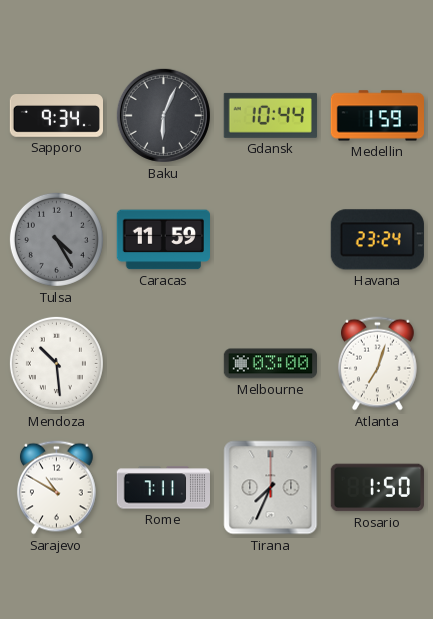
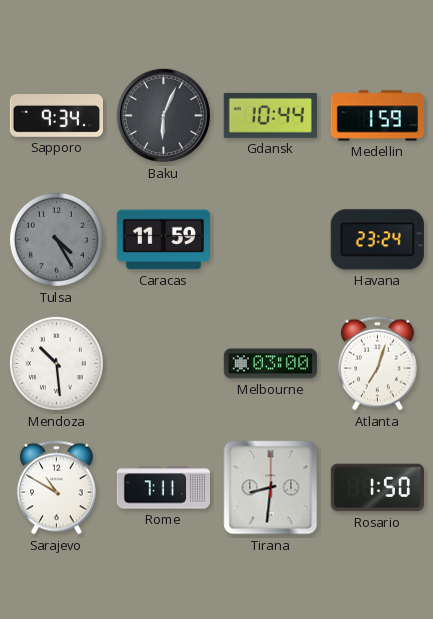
Tirana: 7:34 -> 8:31
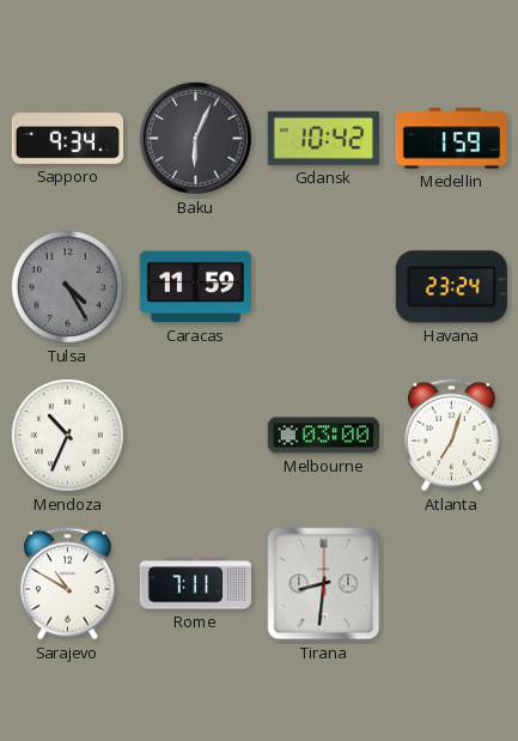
Gdansk: 10:44 -> 10:42
Mendoza: 10:29 -> 10:34
Rosario: 1:50 -> none
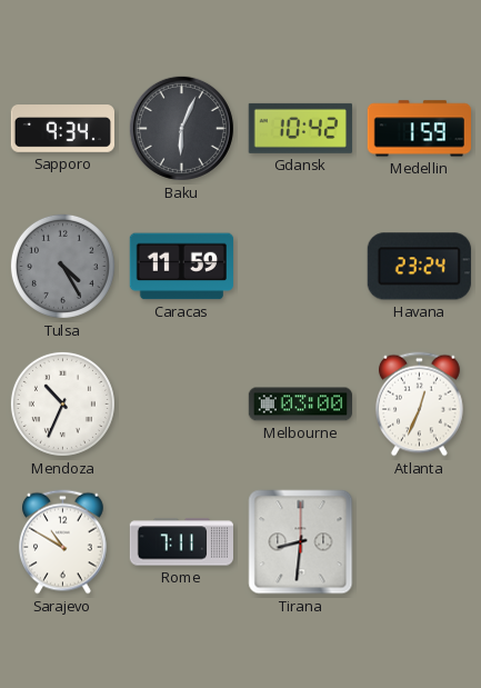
Atlanta: 7:03 -> 12:34
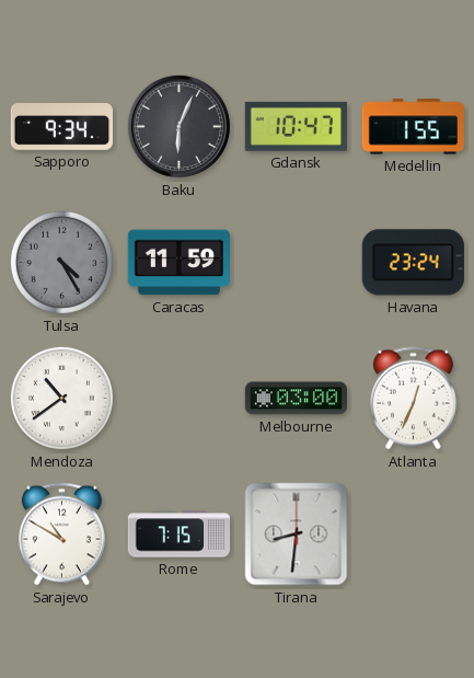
Gdansk: 10:42 -> 10:47
Medellin: 1:59 -> 1:55
Mendoza: 10:34 -> 10:39
Rome: 7:11 -> 7:15
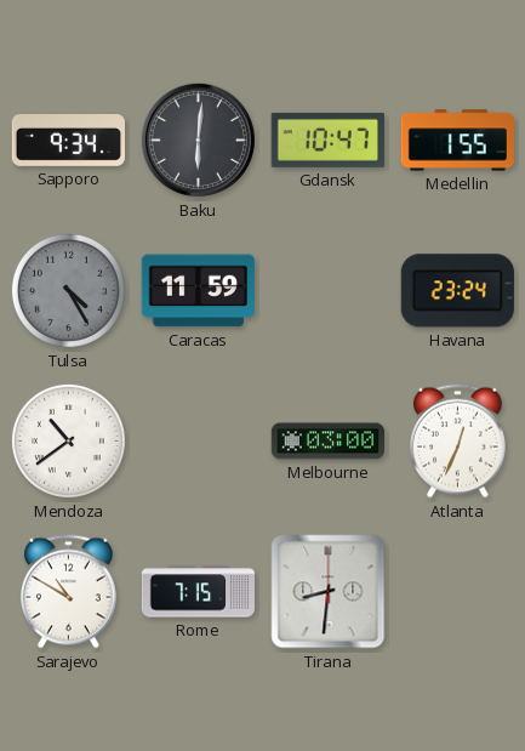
Baku: 6:04 -> 6:01
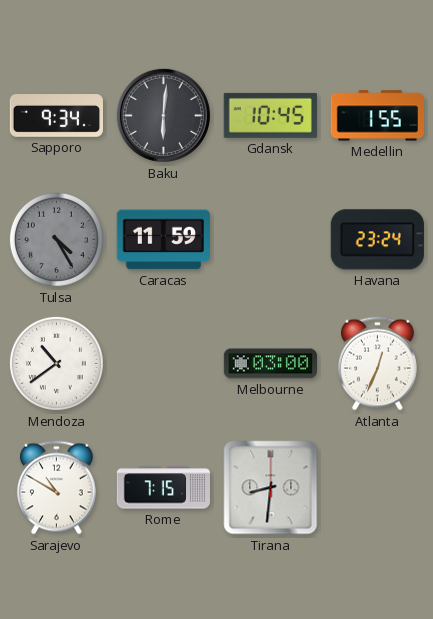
Gdansk: 10:47 -> 10:45
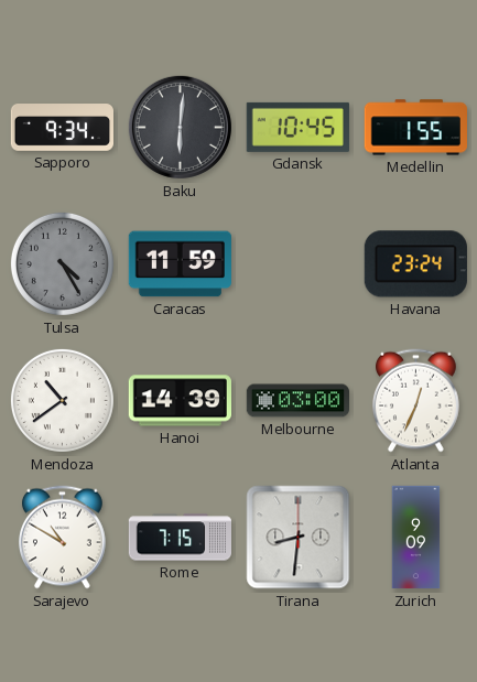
Hanoi: none -> 14:39
Zurich: none -> 9:09
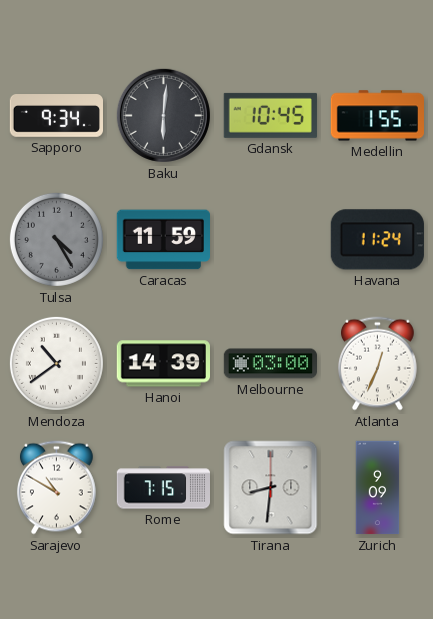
Havana: 23:24 -> 11:24
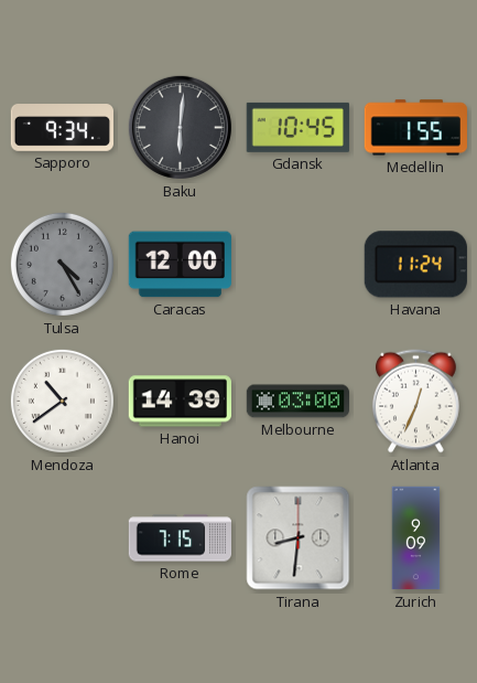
Caracas: 11:59 -> 12:00
Sarajevo: 10:50 -> none
